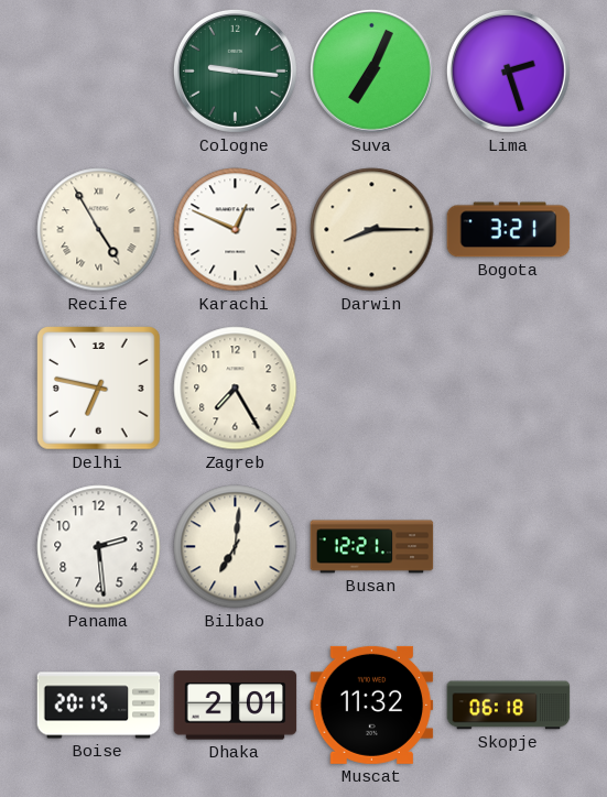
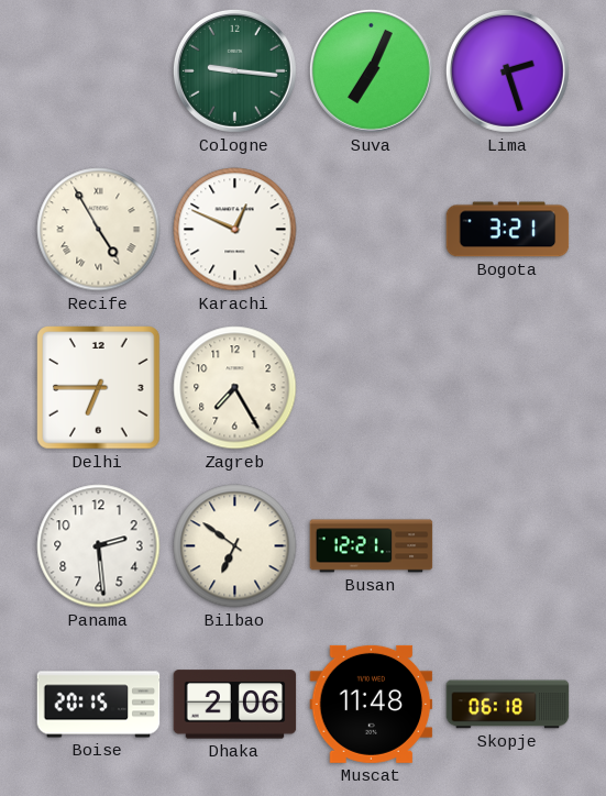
Darwin: 8:15 -> none
Delhi: 6:47 -> 6:45
Bilbao: 7:01 -> 6:51
Dhaka: 2:01 -> 2:06
Muscat: 11:32 -> 11:48
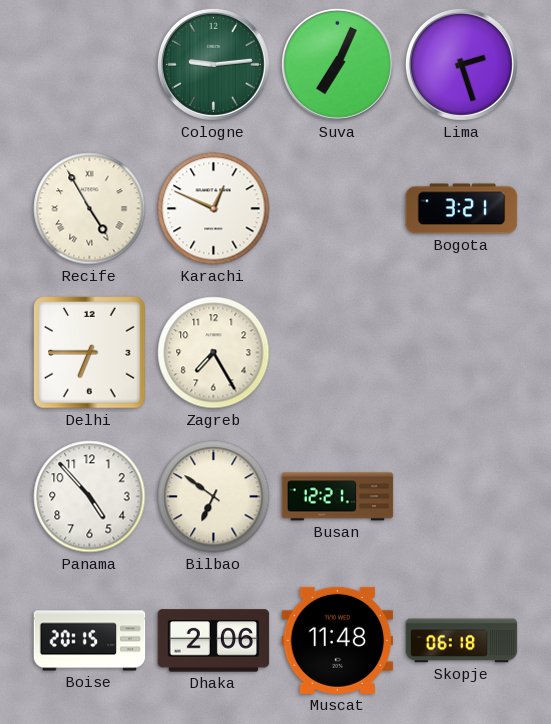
Cologne: 9:16 -> 9:14
Panama: 2:29 -> 4:53
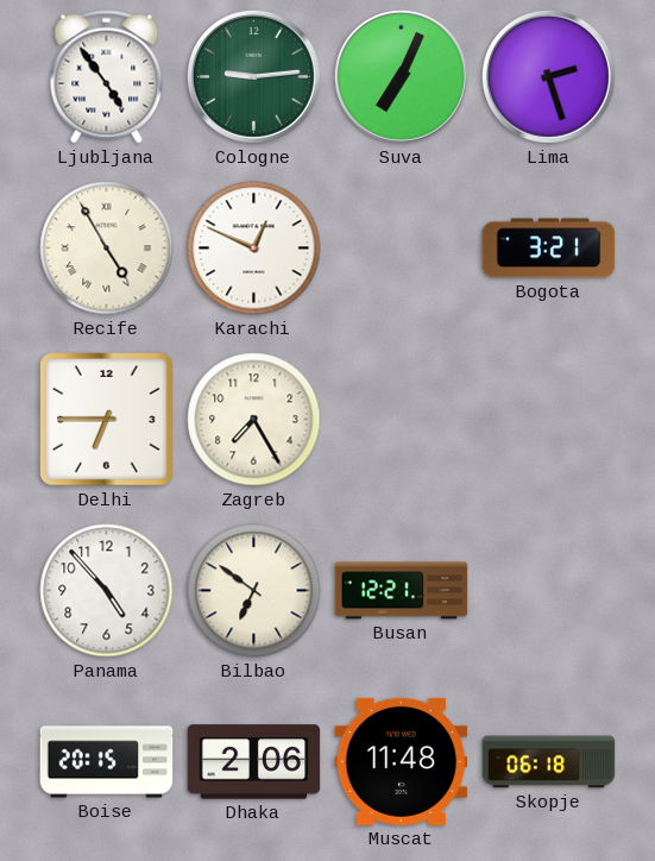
Ljubljana: none -> 4:54
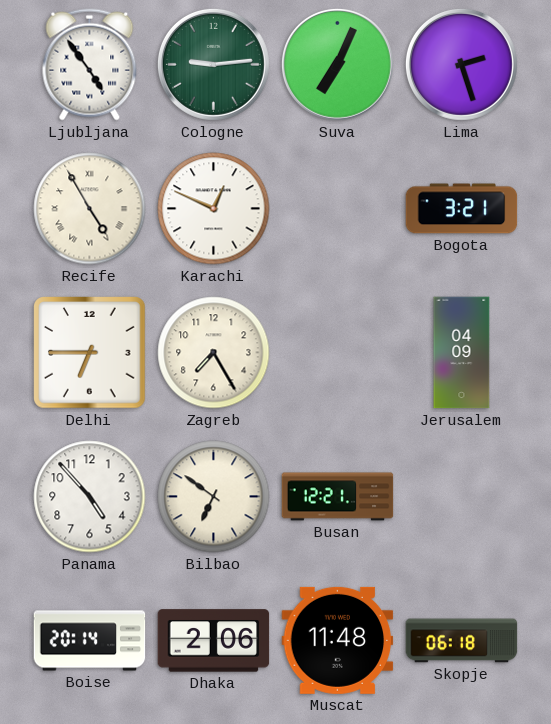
Jerusalem: none -> 04:09
Boise: 20:15 -> 20:14
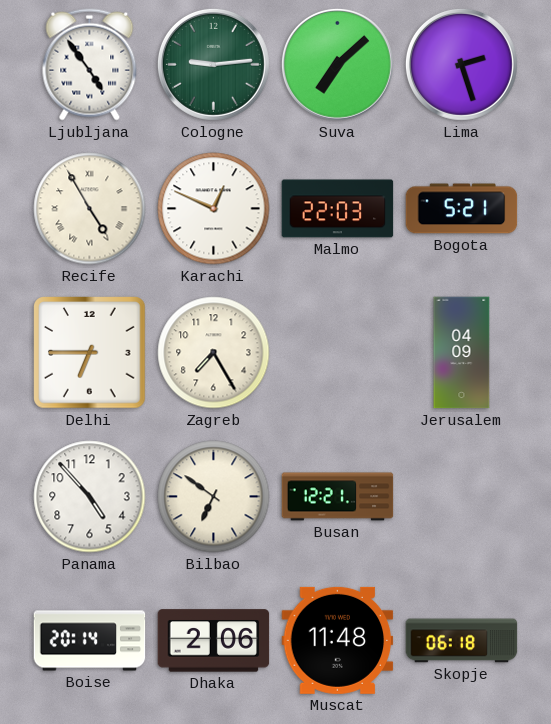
Suva: 7:04 -> 7:08
Malmo: none -> 22:03
Bogota: 3:21 -> 5:21
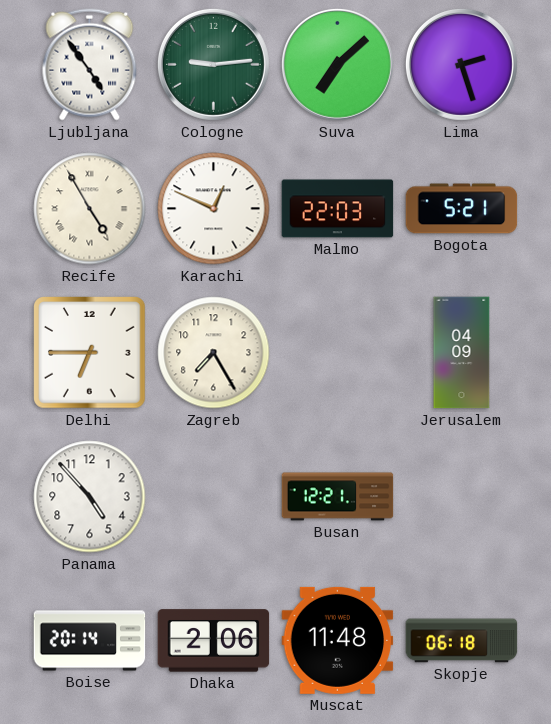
Bilbao: 6:51 -> none
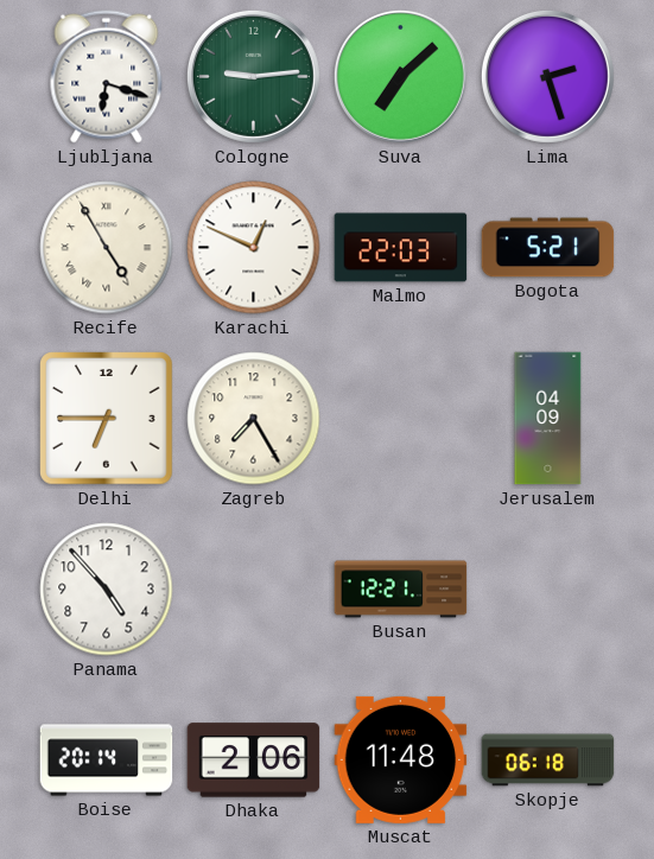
Ljubljana: 4:54 -> 6:18
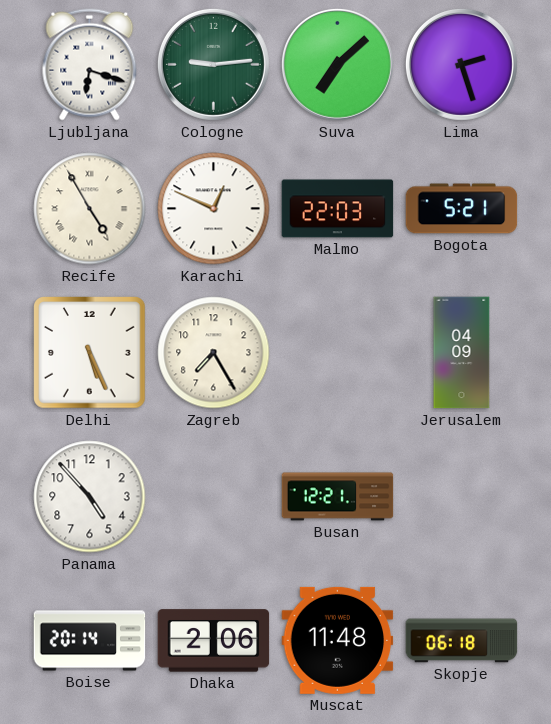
Delhi: 6:45 -> 5:26
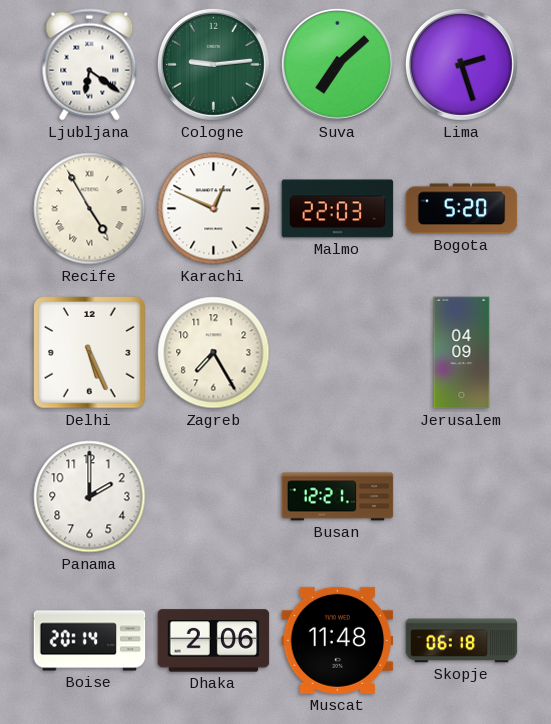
Ljubljana: 6:18 -> 6:21
Bogota: 5:21 -> 5:20
Panama: 4:53 -> 2:00
